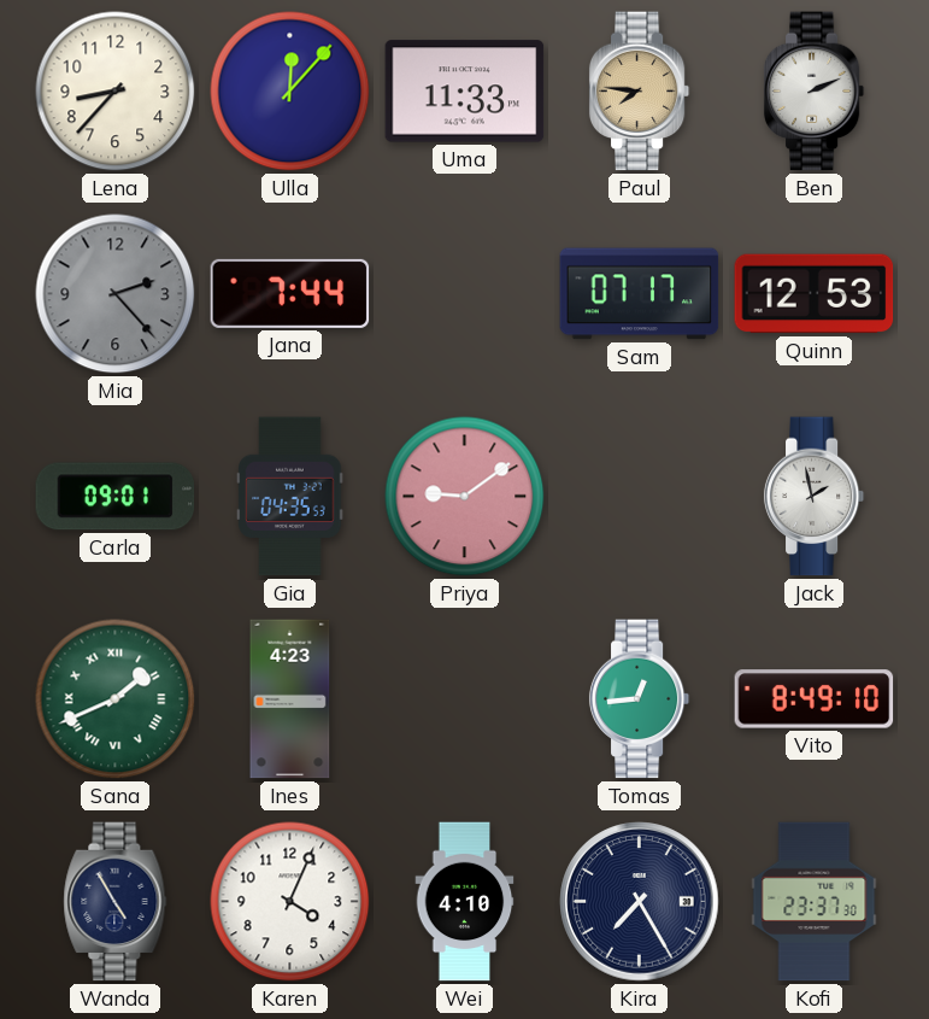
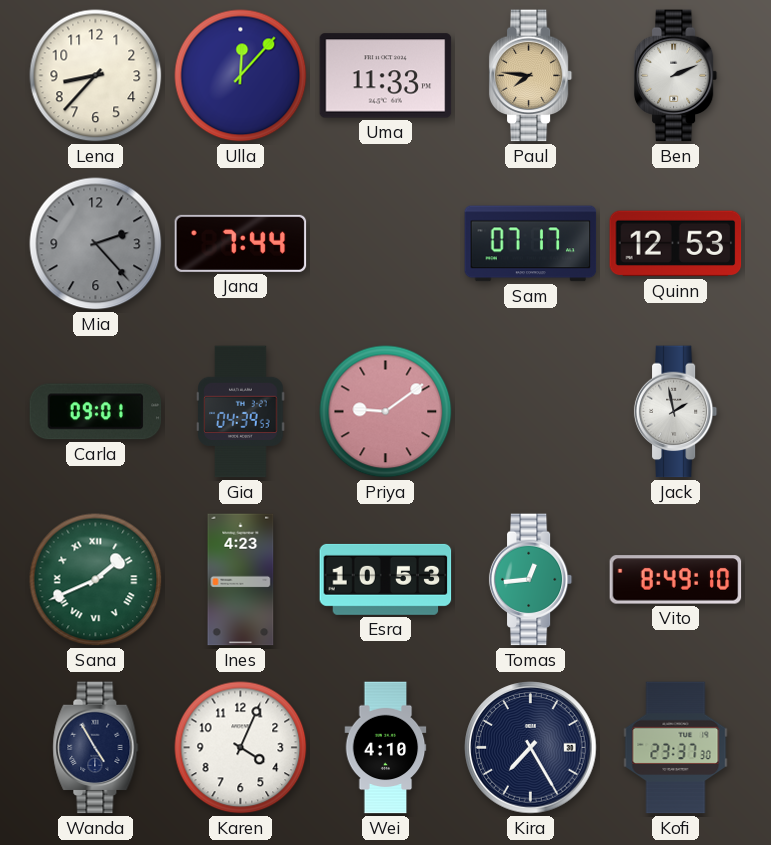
Gia: 04:35 -> 04:39
Esra: none -> 10:53
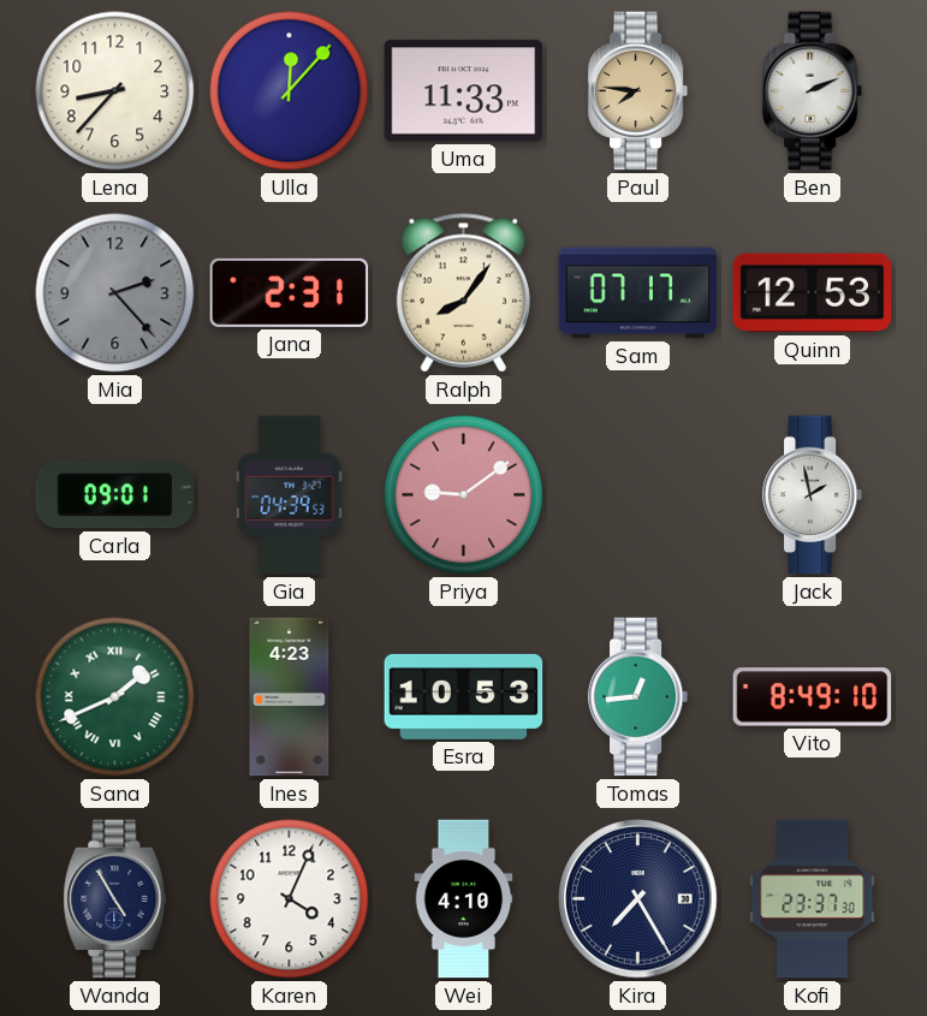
Jana: 7:44 -> 2:31
Ralph: none -> 8:06
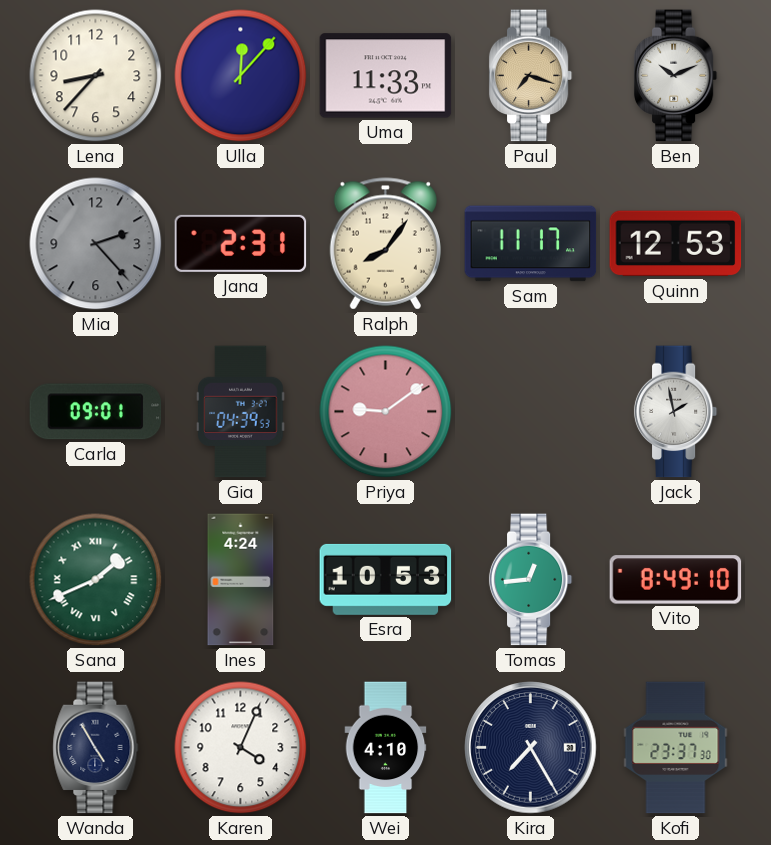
Paul: 7:46 -> 7:18
Ben: 2:11 -> 10:11
Sam: 07:17 -> 11:17
Ines: 4:23 -> 4:24
